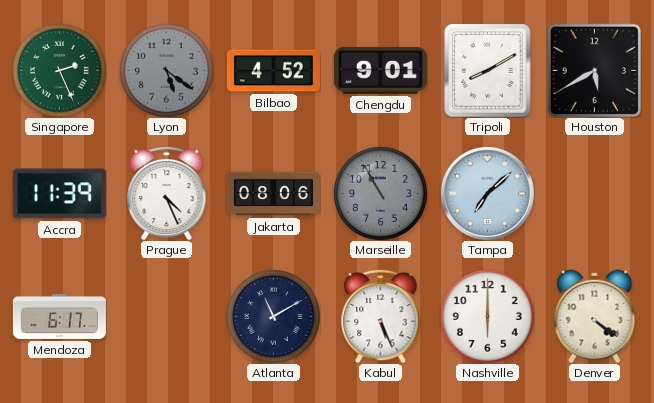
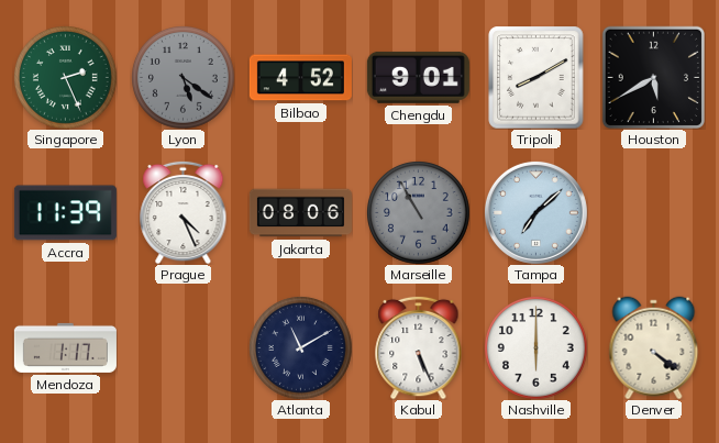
Mendoza: 6:17 -> 1:17
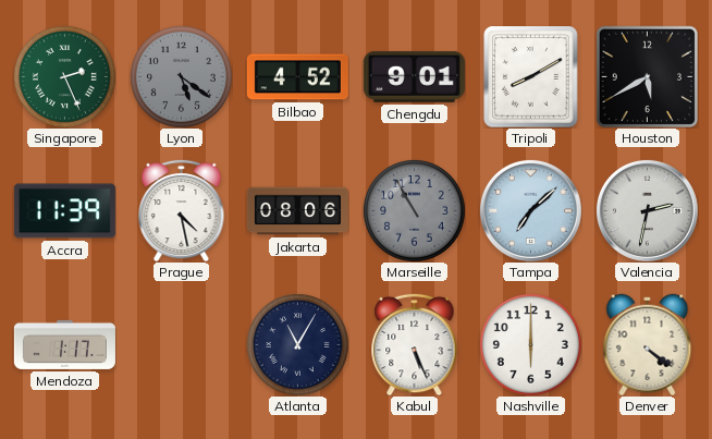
Prague: 4:26 -> 4:28
Valencia: none -> 2:32
Atlanta: 11:10 -> 11:05
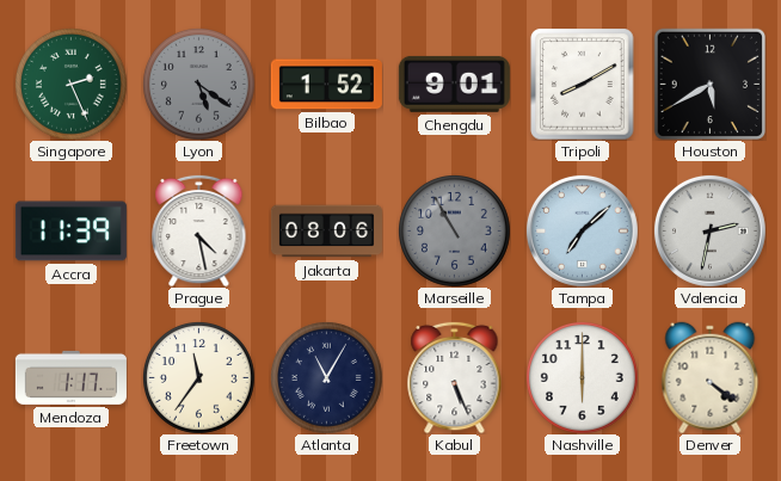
Bilbao: 4:52 -> 1:52
Freetown: none -> 11:36
